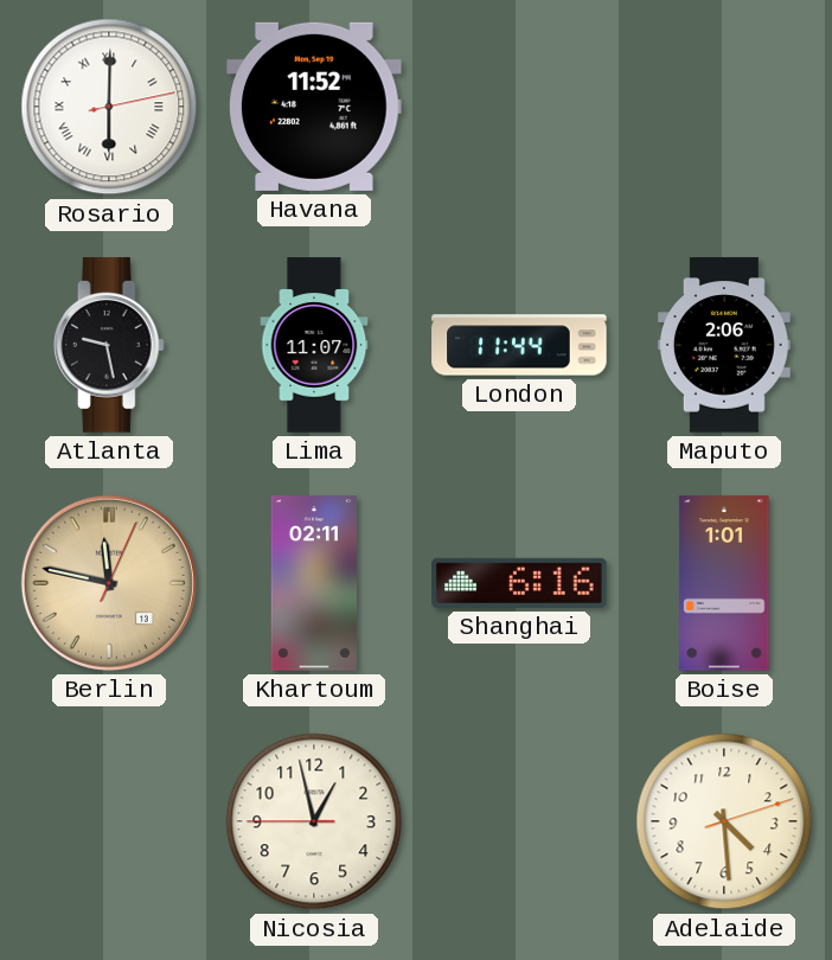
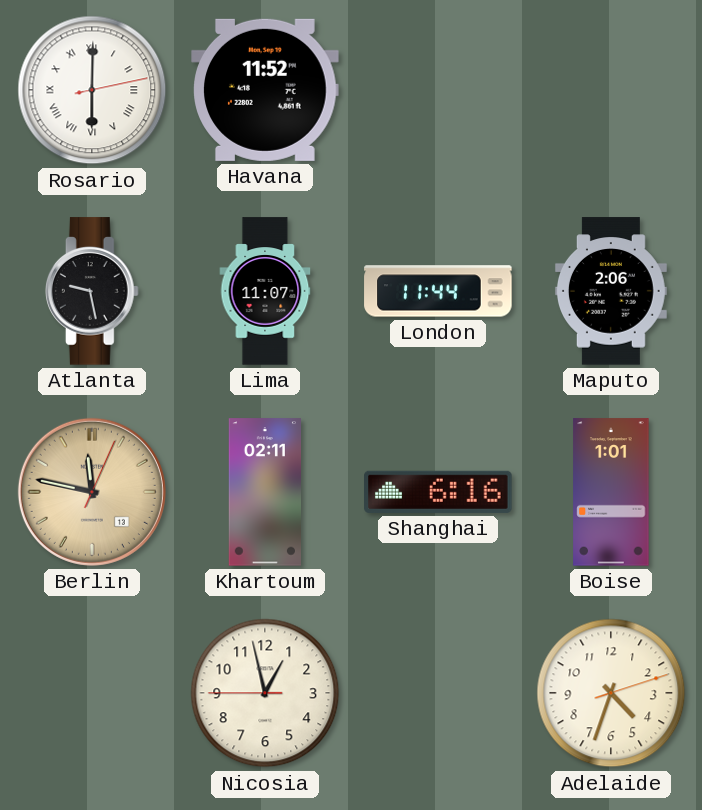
Adelaide: 4:29 -> 4:33
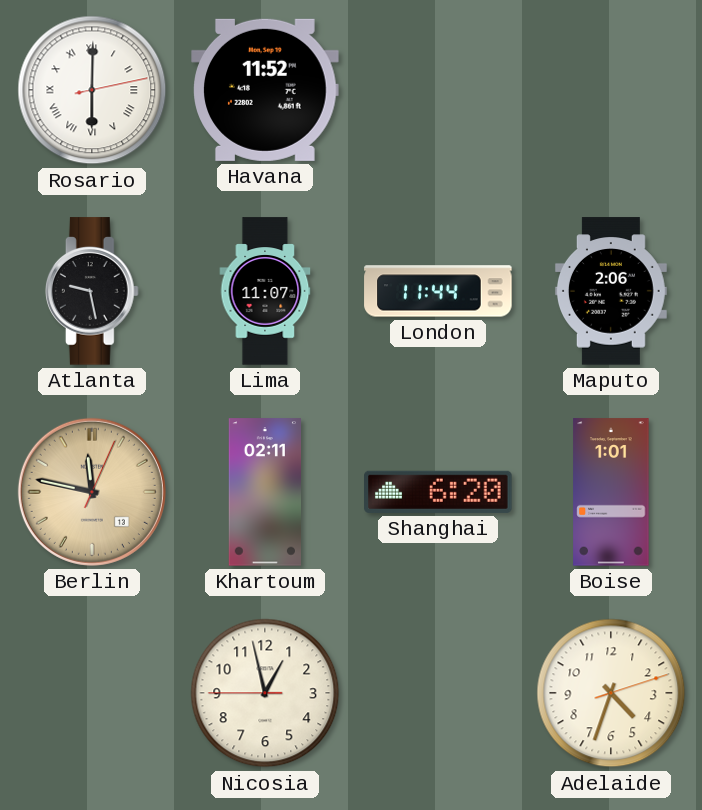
Shanghai: 6:16 -> 6:20
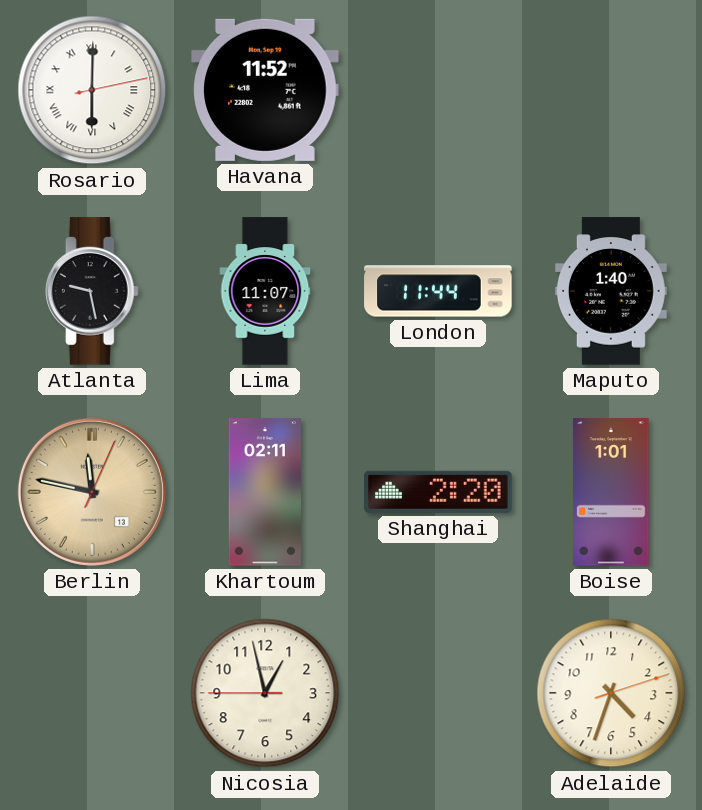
Maputo: 2:06 -> 1:40
Shanghai: 6:20 -> 2:20
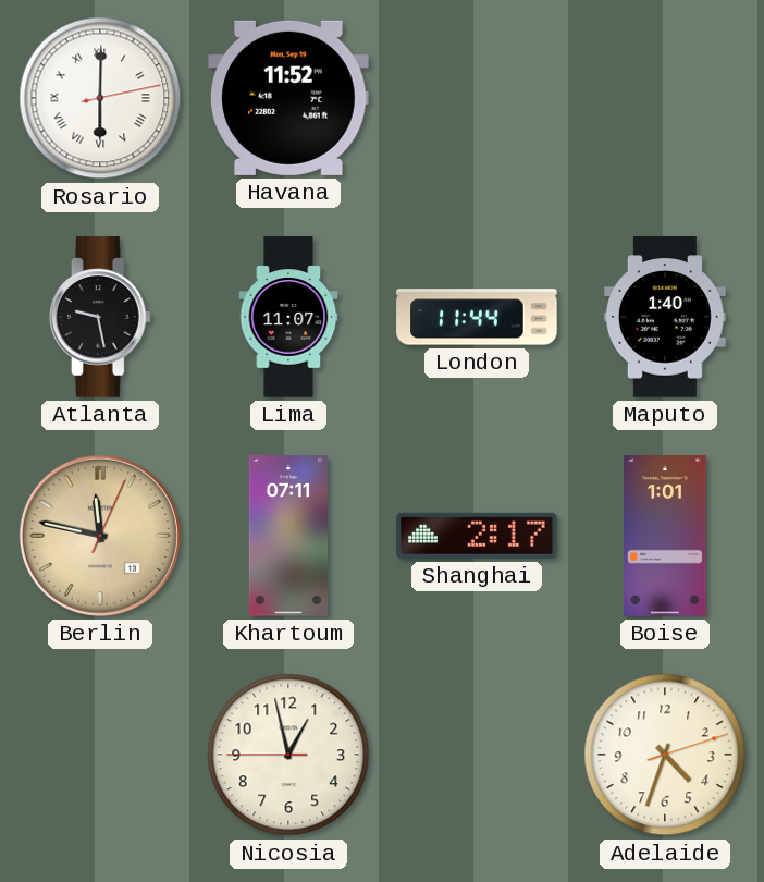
Khartoum: 02:11 -> 07:11
Shanghai: 2:20 -> 2:17
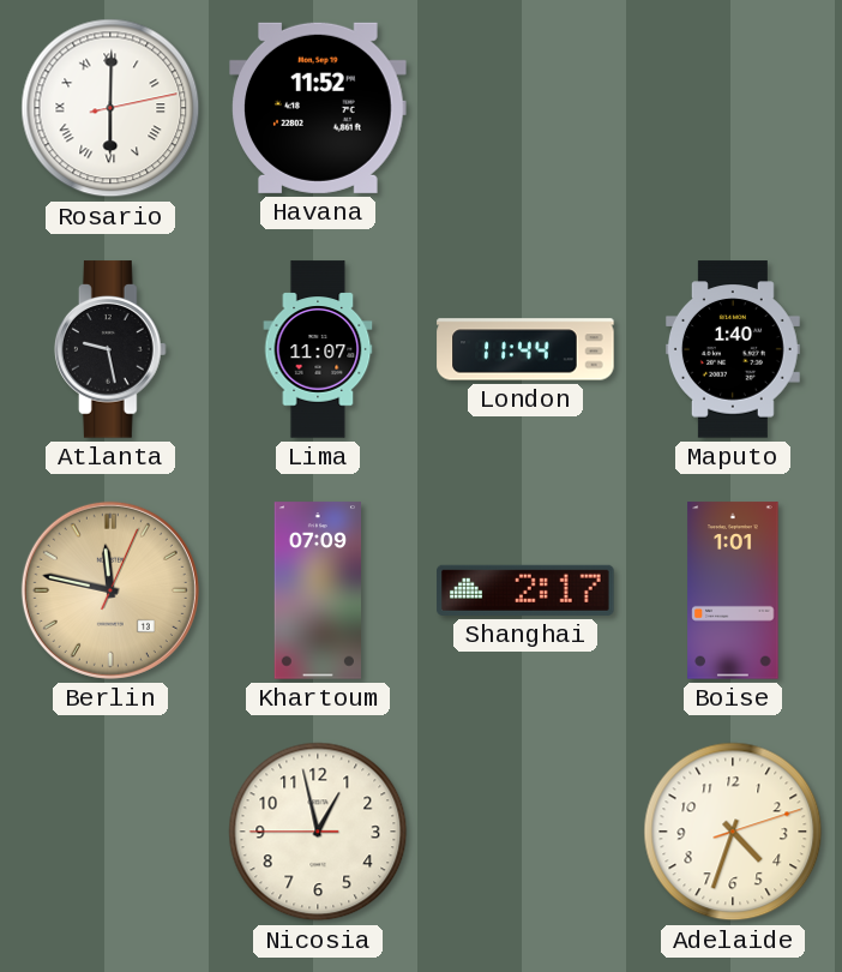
Khartoum: 07:11 -> 07:09
